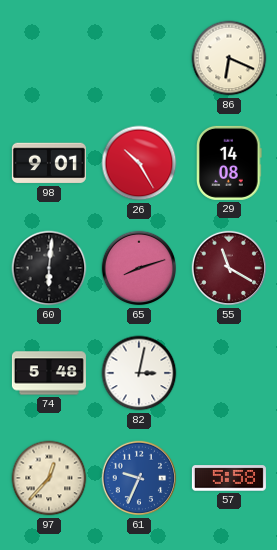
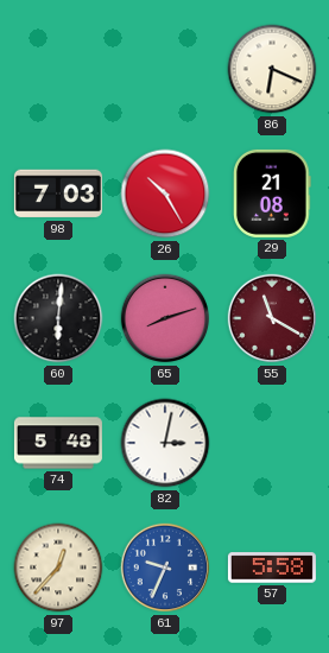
98: 9:01 -> 7:03
29: 14:08 -> 21:08
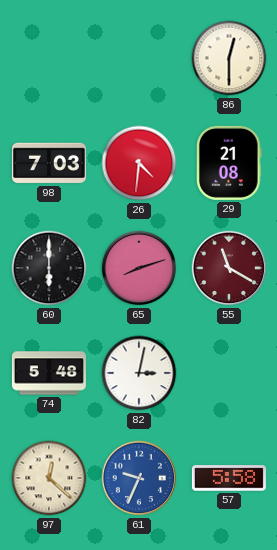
86: 6:19 -> 12:30
26: 10:25 -> 4:31
60: 6:01 -> 6:00
97: 12:37 -> 12:22
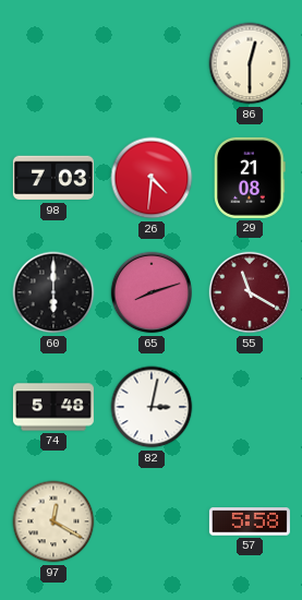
97: 12:22 -> 12:20
61: 9:34 -> none
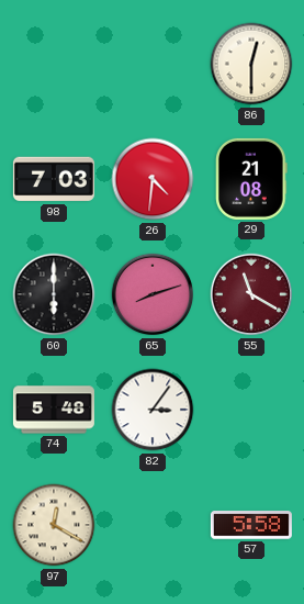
82: 3:02 -> 3:06
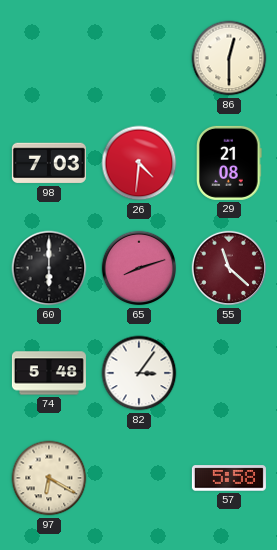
55: 11:20 -> 11:22
97: 12:20 -> 6:20
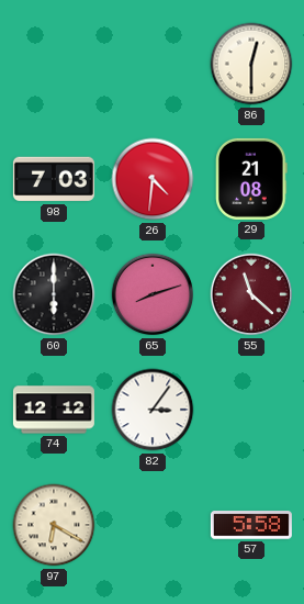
74: 5:48 -> 12:12
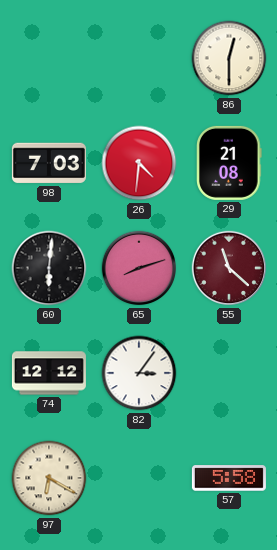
60: 6:00 -> 6:01
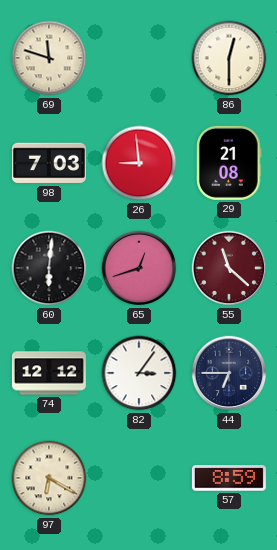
69: none -> 11:48
26: 4:31 -> 8:59
65: 8:12 -> 12:42
44: none -> 6:45
57: 5:58 -> 8:59
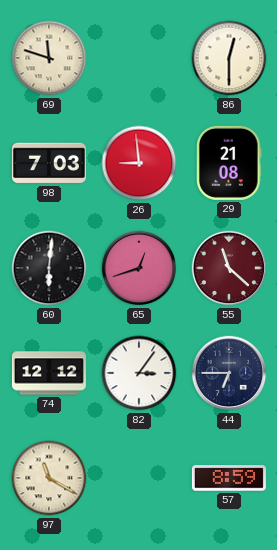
97: 6:20 -> 11:20
